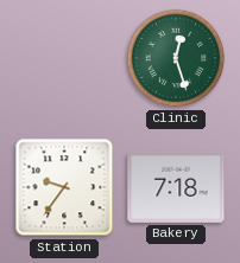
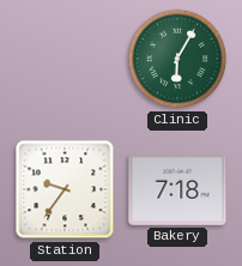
Clinic: 12:27 -> 6:05
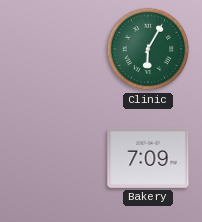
Station: 9:36 -> none
Bakery: 7:18 -> 7:09
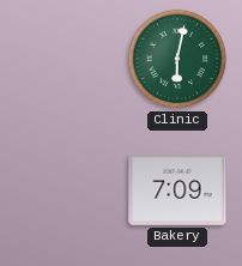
Clinic: 6:05 -> 6:02
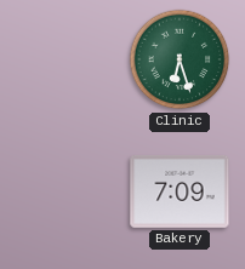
Clinic: 6:02 -> 6:27
